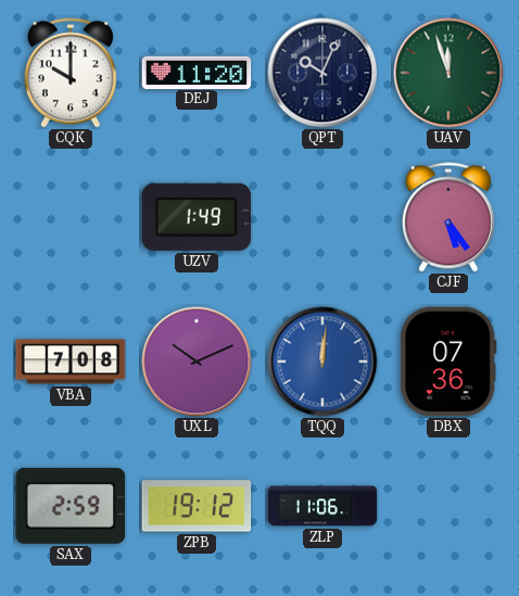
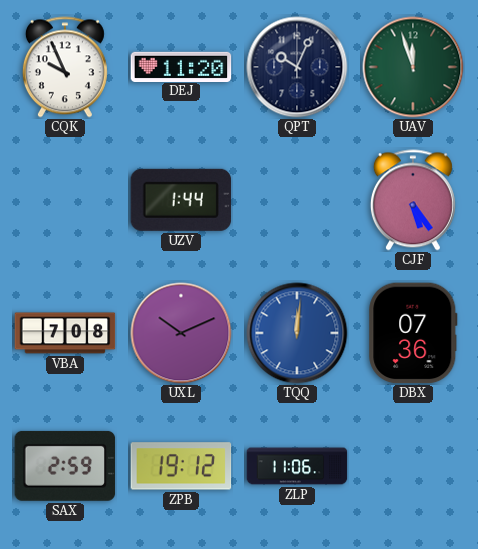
CQK: 10:00 -> 9:56
UZV: 1:49 -> 1:44
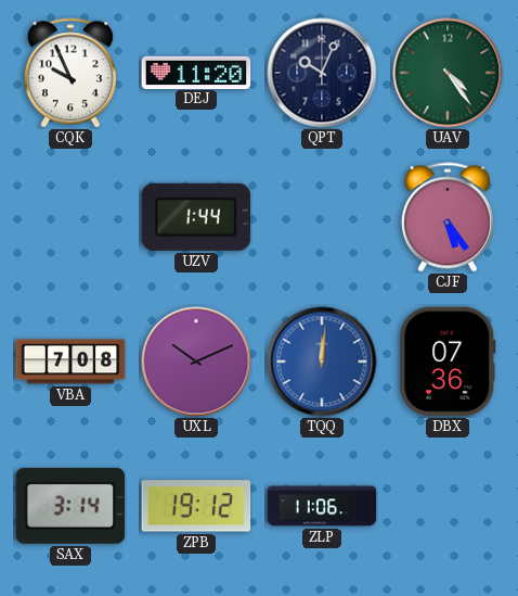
UAV: 11:57 -> 4:24
SAX: 2:59 -> 3:14
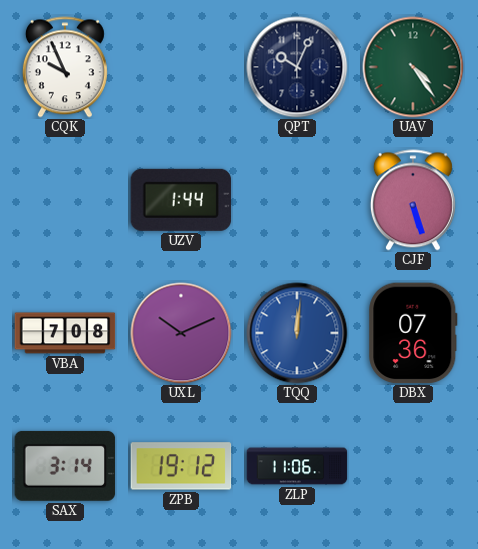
DEJ: 11:20 -> none
CJF: 5:24 -> 5:27
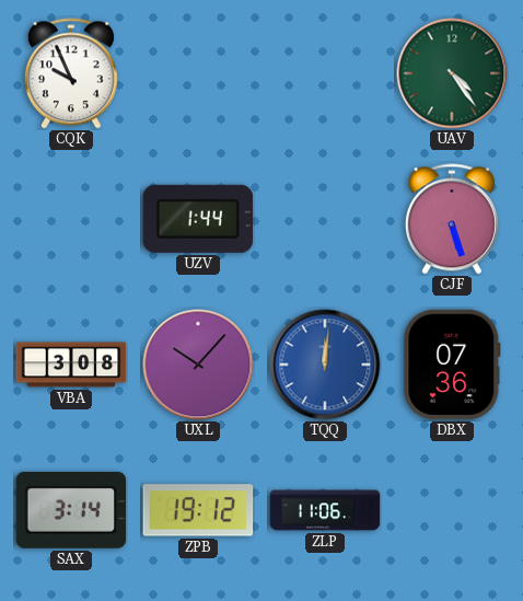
QPT: 10:04 -> none
VBA: 7:08 -> 3:08
UXL: 10:11 -> 10:07
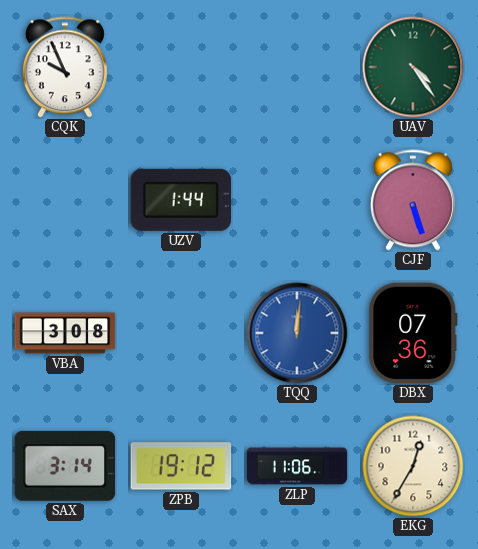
UXL: 10:07 -> none
EKG: none -> 12:35
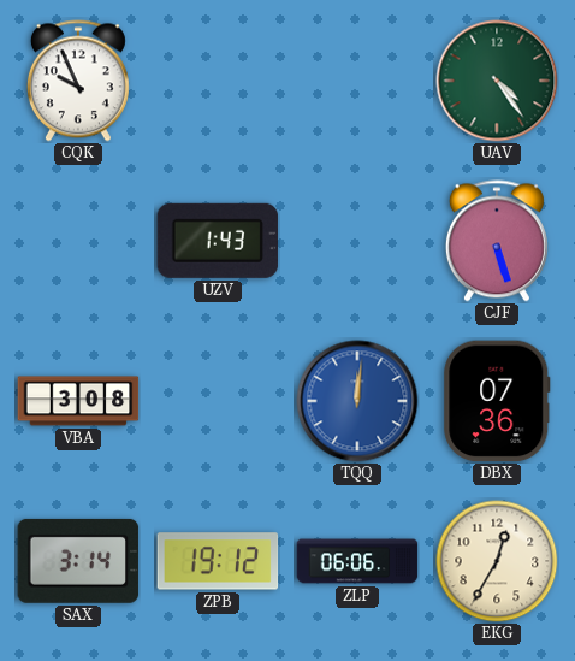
UZV: 1:44 -> 1:43
ZLP: 11:06 -> 06:06
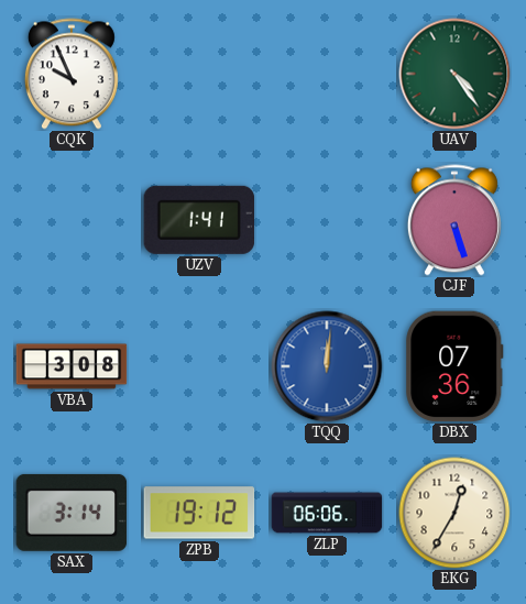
UZV: 1:43 -> 1:41
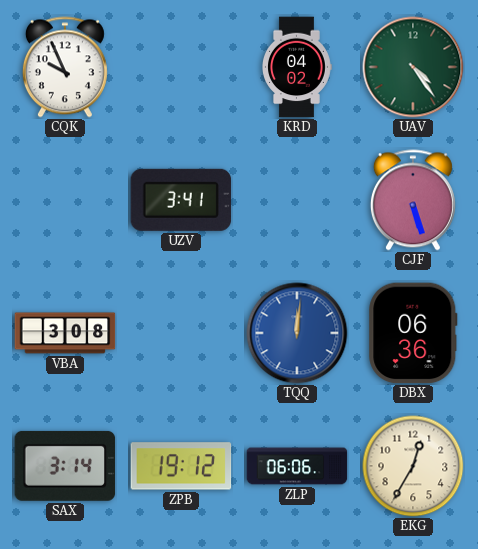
KRD: none -> 04:02
UZV: 1:41 -> 3:41
DBX: 07:36 -> 06:36
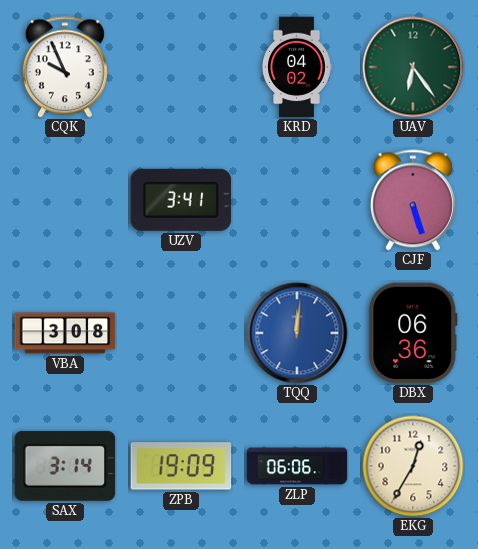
UAV: 4:24 -> 6:24
ZPB: 19:12 -> 19:09
